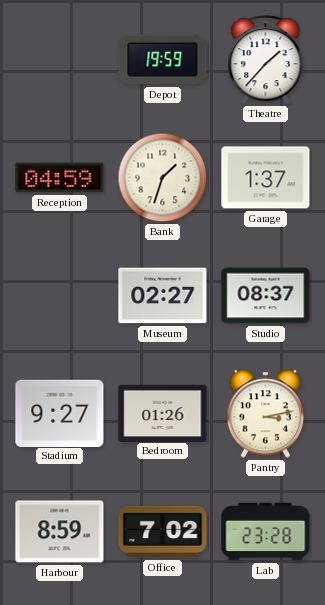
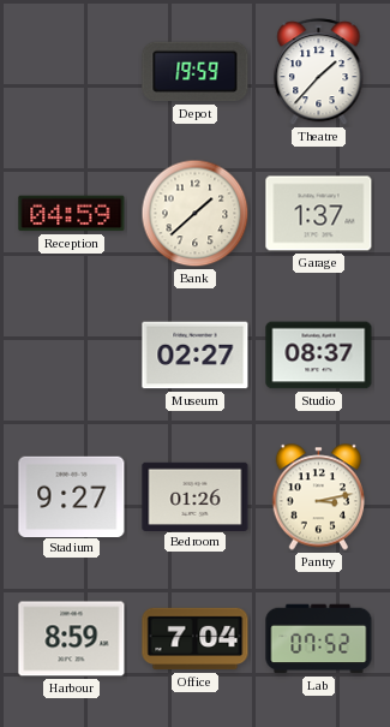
Bank: 1:33 -> 1:38
Office: 7:02 -> 7:04
Lab: 23:28 -> 07:52
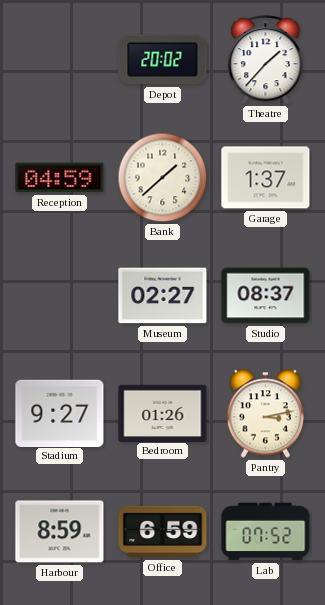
Depot: 19:59 -> 20:02
Office: 7:04 -> 6:59
